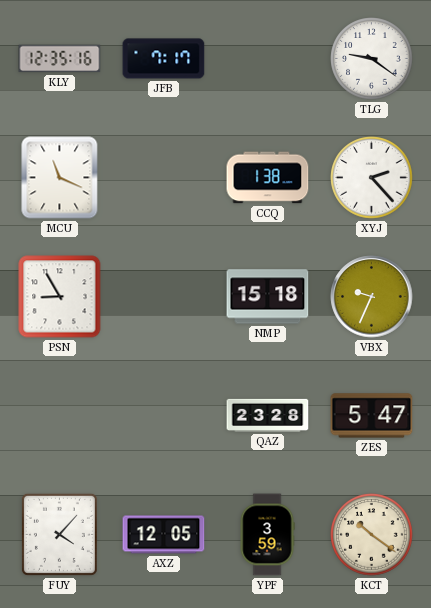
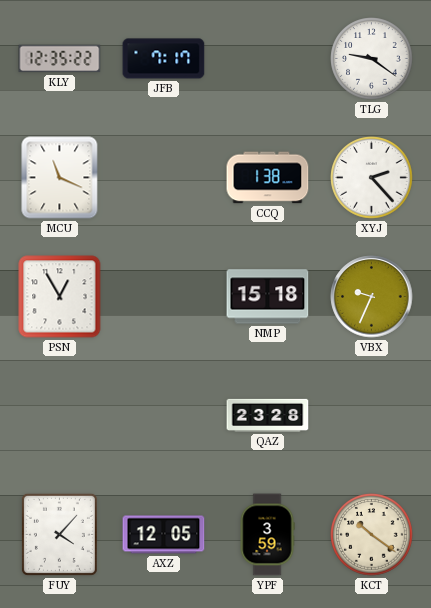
KLY: 12:35:16 -> 12:35:22
PSN: 8:55 -> 12:55
ZES: 5:47 -> none
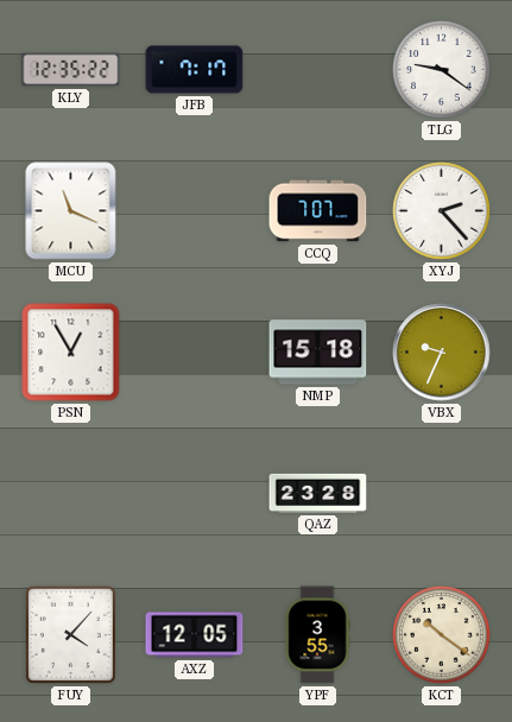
CCQ: 1:38 -> 7:07
YPF: 3:59 -> 3:55
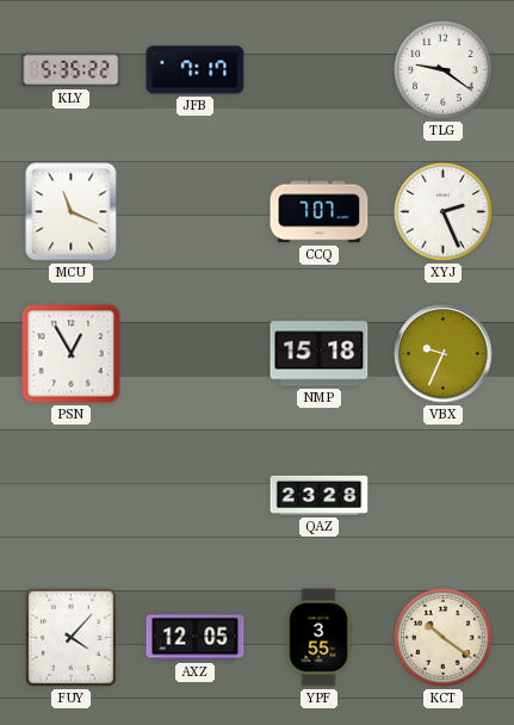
KLY: 12:35 -> 5:35
XYJ: 2:23 -> 2:26
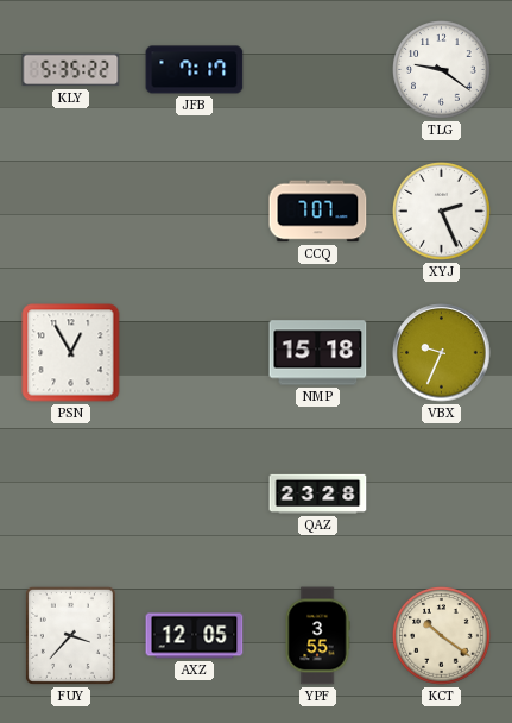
MCU: 11:19 -> none
FUY: 4:07 -> 3:37
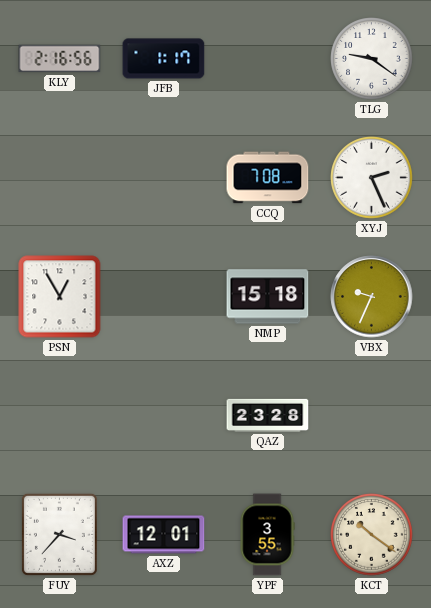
KLY: 5:35 -> 2:16
JFB: 7:17 -> 1:17
CCQ: 7:07 -> 7:08
AXZ: 12:05 -> 12:01
